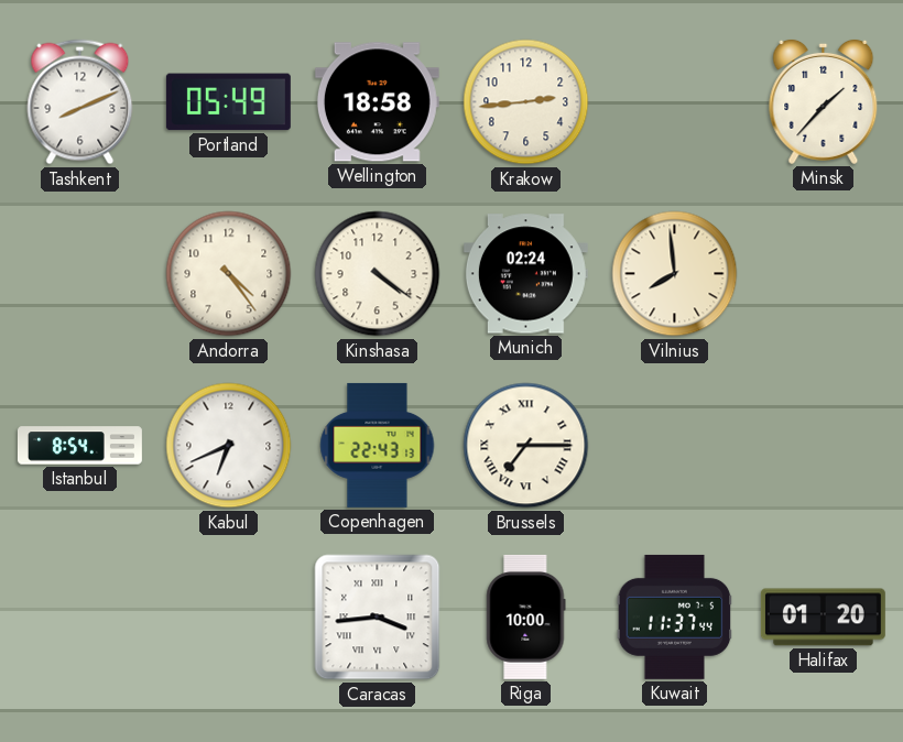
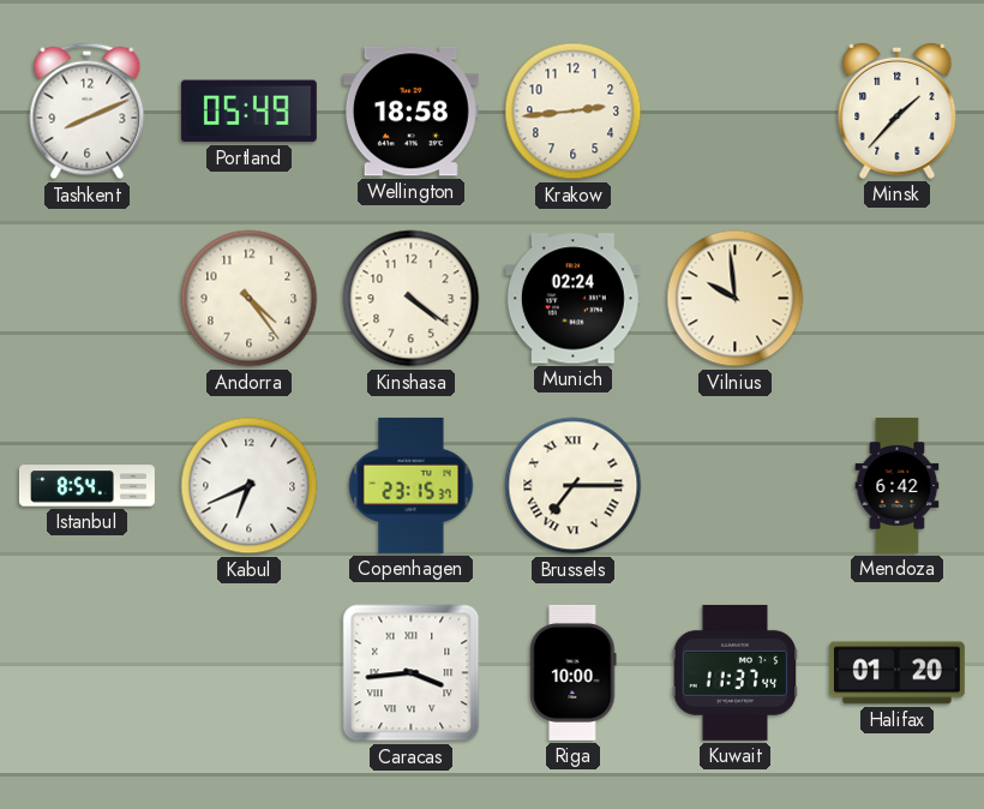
Vilnius: 7:59 -> 9:59
Copenhagen: 22:43 -> 23:15
Mendoza: none -> 6:42
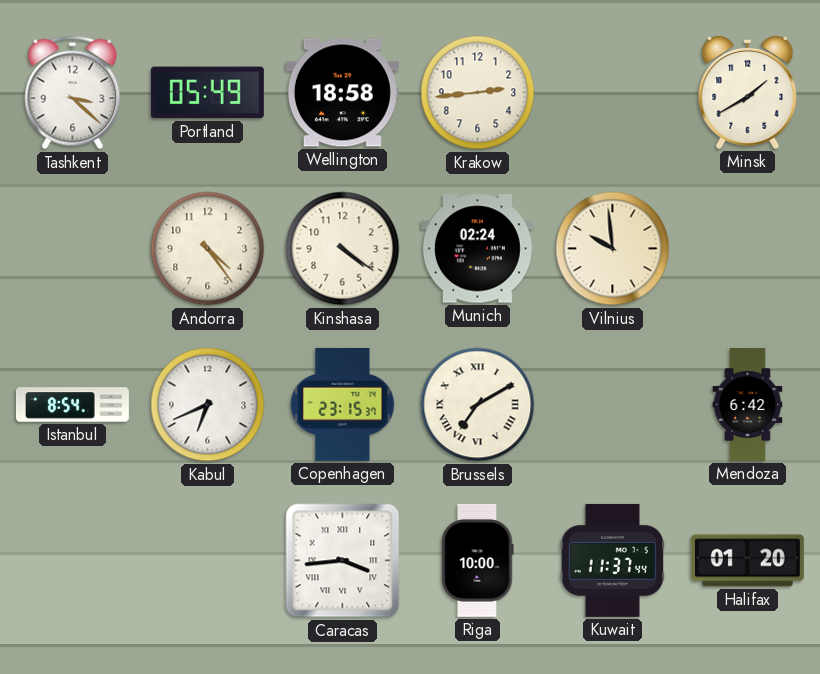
Tashkent: 8:11 -> 3:22
Minsk: 1:37 -> 1:40
Brussels: 7:15 -> 7:10
